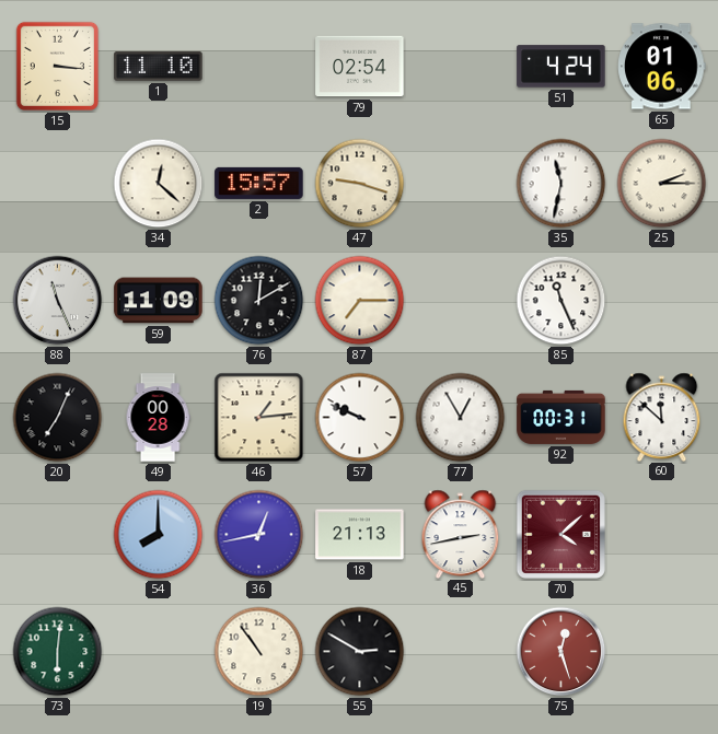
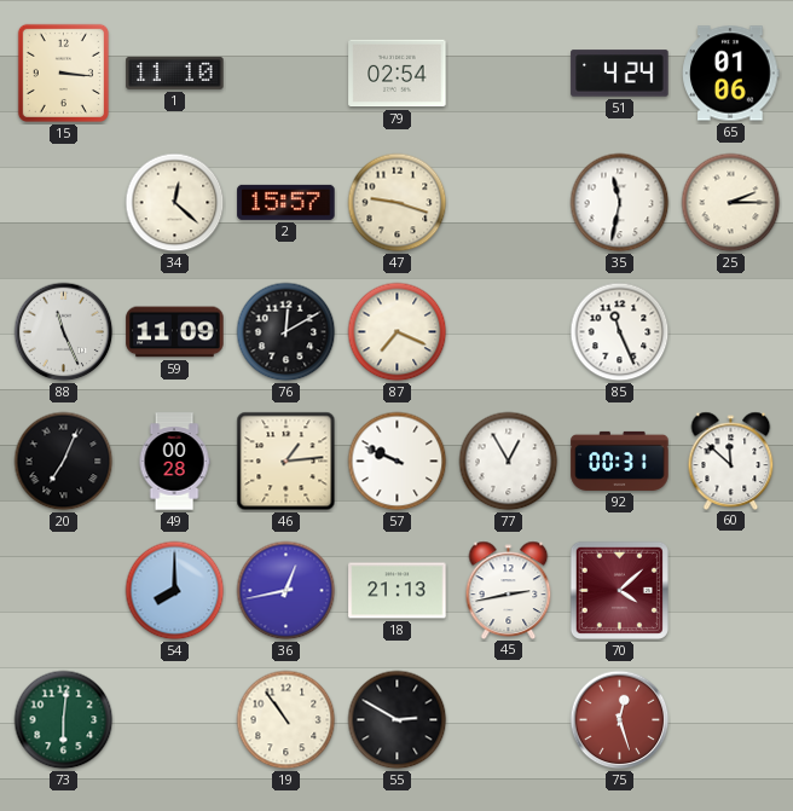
87: 7:15 -> 7:19
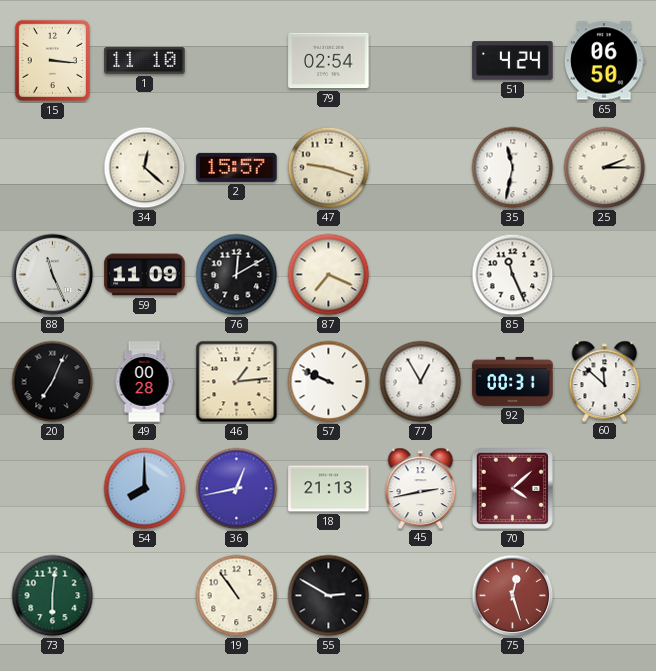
65: 01:06 -> 06:50
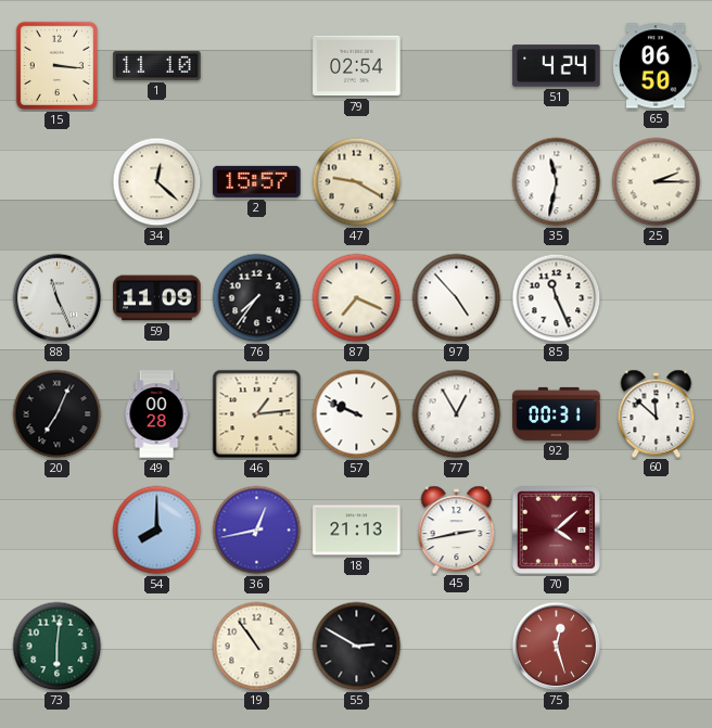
47: 9:18 -> 9:20
76: 12:10 -> 7:36
97: none -> 4:53
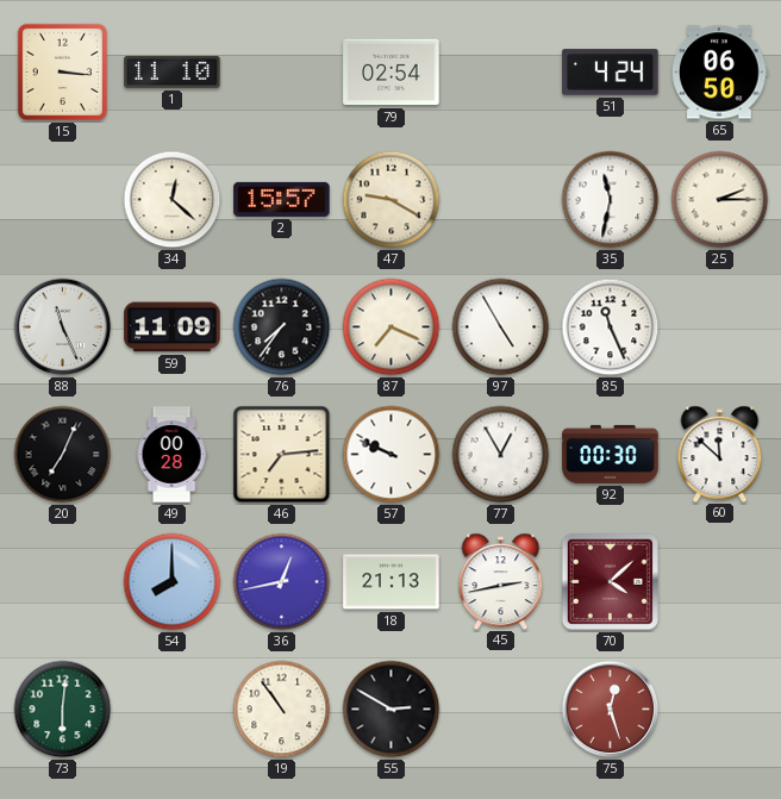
97: 4:53 -> 4:55
46: 1:14 -> 7:14
92: 00:31 -> 00:30
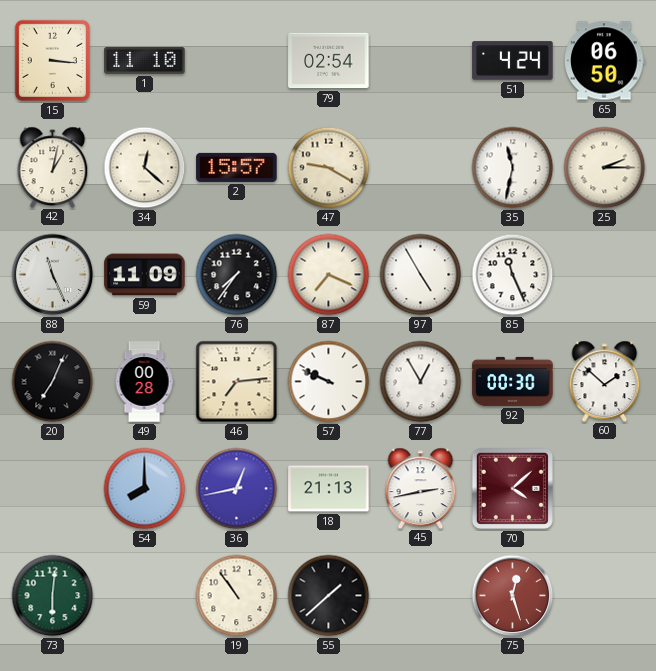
42: none -> 1:02
60: 11:52 -> 1:52
55: 2:50 -> 1:38
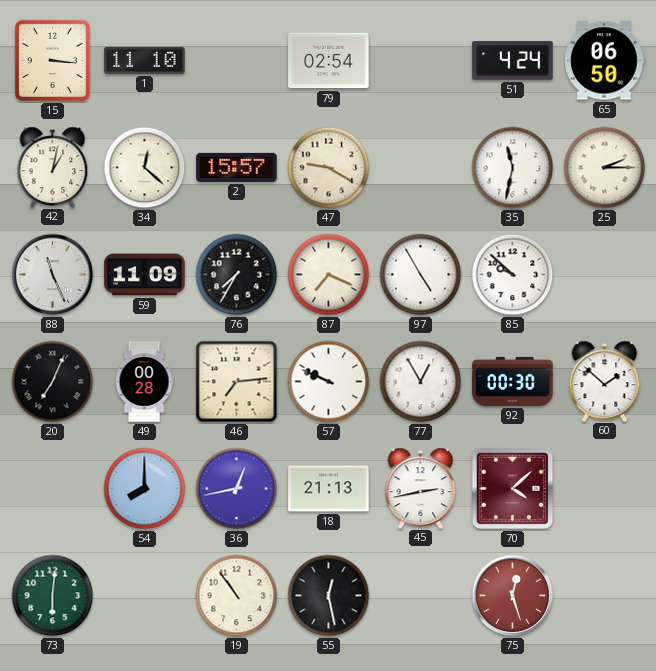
76: 7:36 -> 7:35
85: 11:26 -> 9:52
55: 1:38 -> 12:28
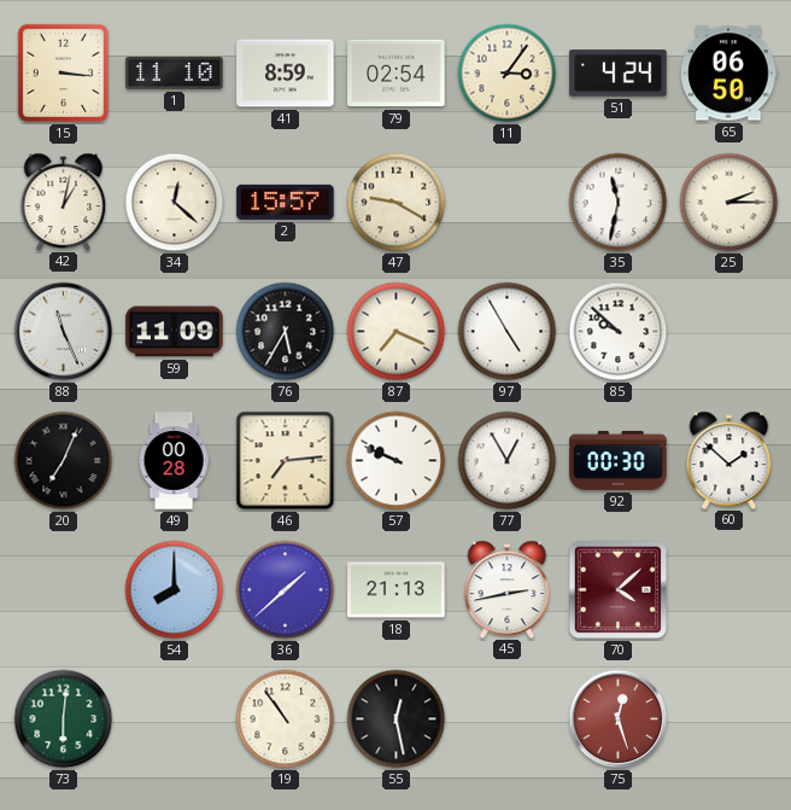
41: none -> 8:59
11: none -> 3:06
76: 7:35 -> 5:35
36: 12:43 -> 1:38
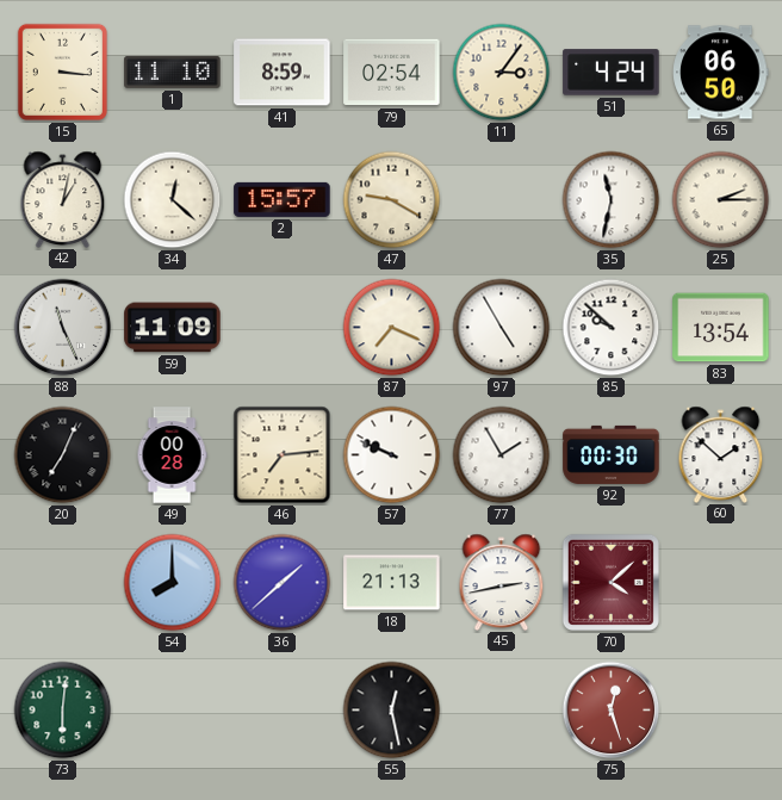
76: 5:35 -> none
83: none -> 13:54
77: 12:55 -> 1:55
19: 10:54 -> none
